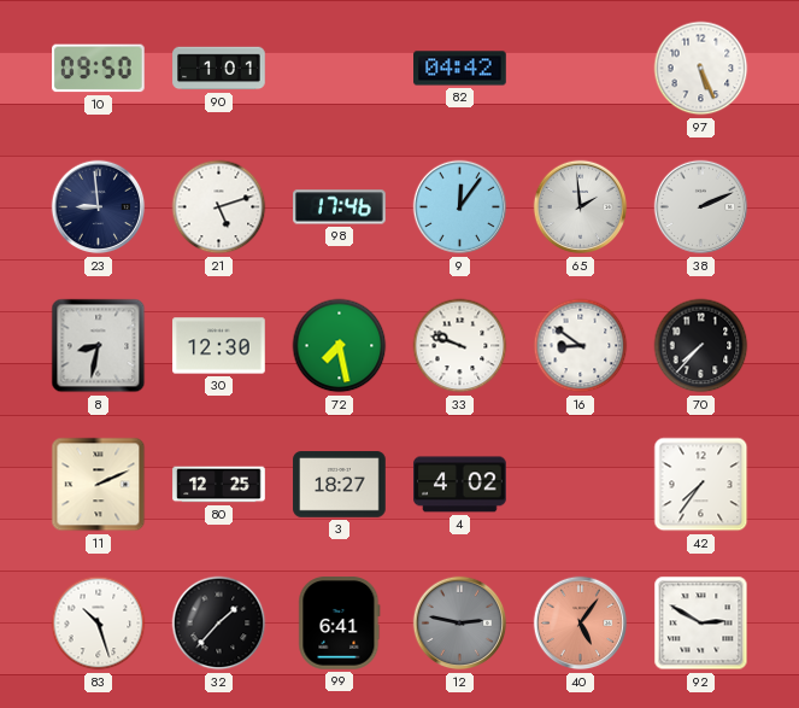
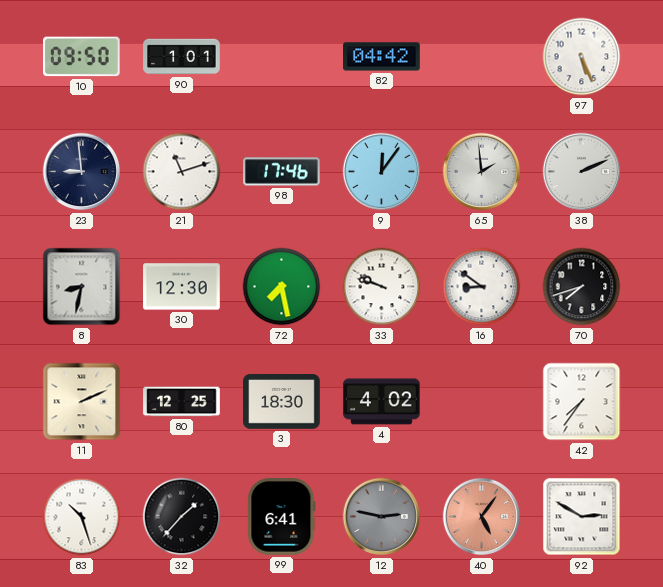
21: 5:12 -> 11:12
70: 7:37 -> 7:42
3: 18:27 -> 18:30
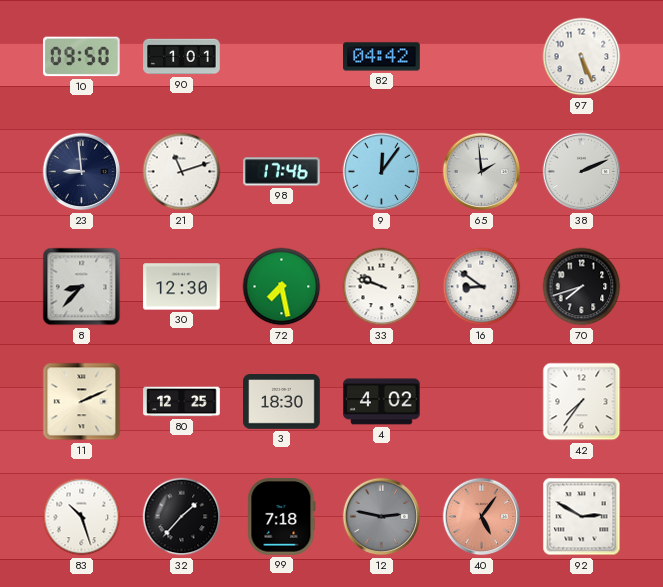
8: 8:32 -> 8:37
99: 6:41 -> 7:18
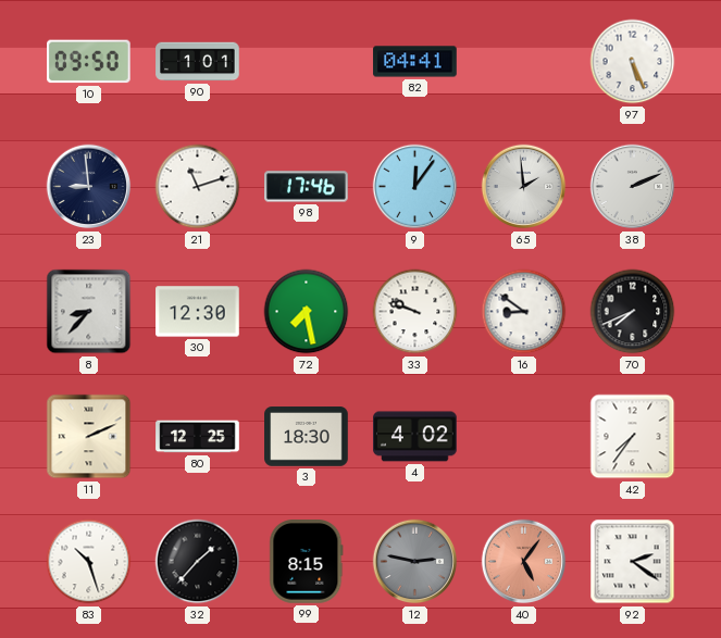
82: 04:42 -> 04:41
70: 7:42 -> 7:41
99: 7:18 -> 8:15
92: 2:50 -> 2:21
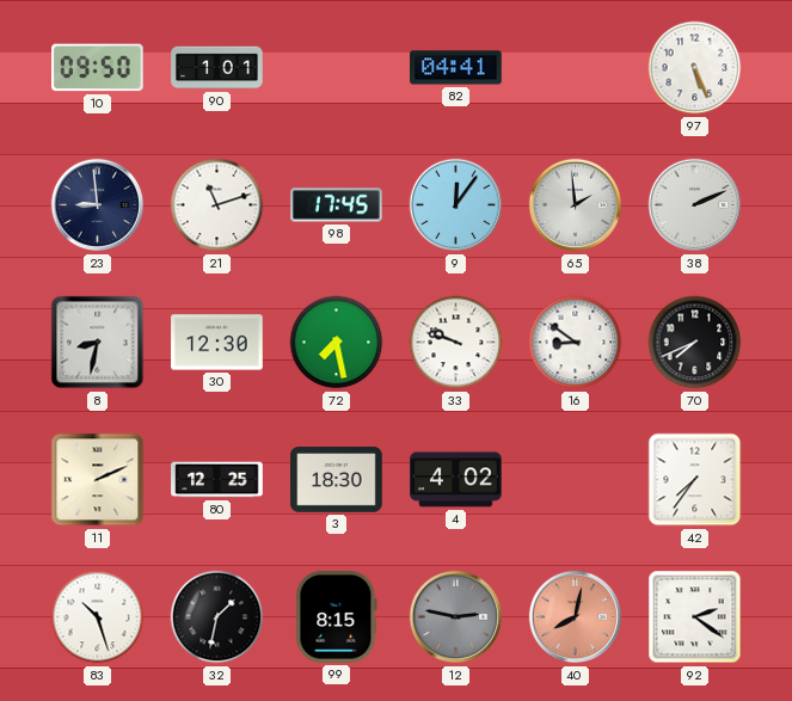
98: 17:46 -> 17:45
8: 8:37 -> 8:32
32: 1:37 -> 1:32
40: 5:06 -> 8:02
